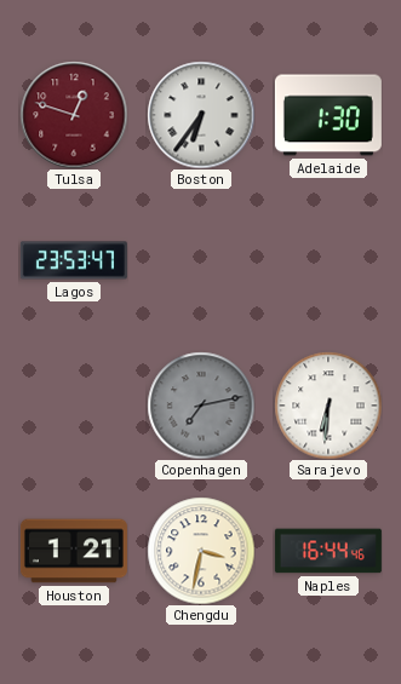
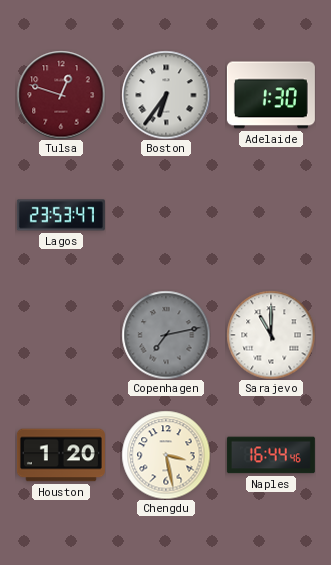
Sarajevo: 6:31 -> 11:00
Houston: 1:21 -> 1:20
Chengdu: 3:32 -> 3:28
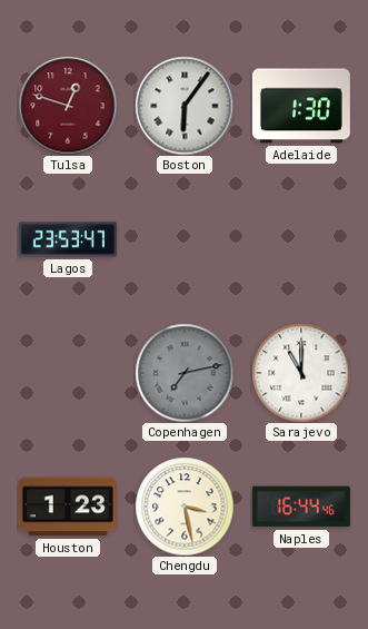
Boston: 6:36 -> 6:06
Houston: 1:20 -> 1:23
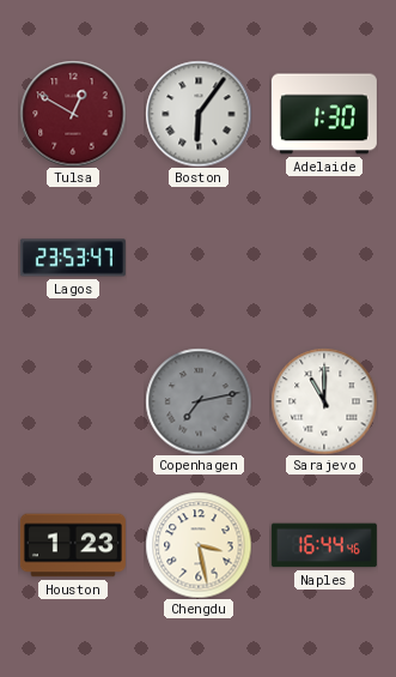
Tulsa: 12:48 -> 12:50
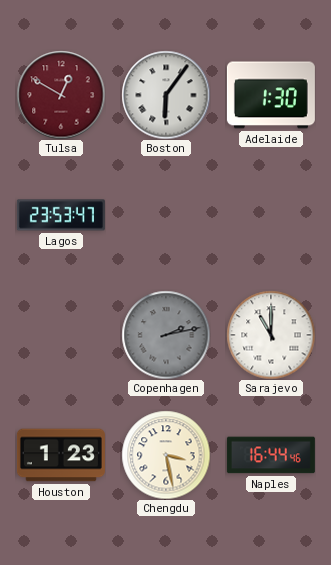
Copenhagen: 7:13 -> 2:13
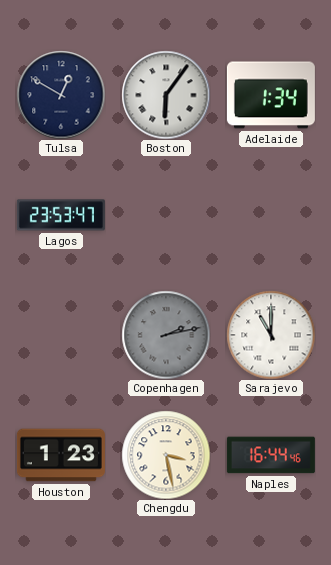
Tulsa dial: burgundy -> navy
Adelaide: 1:30 -> 1:34
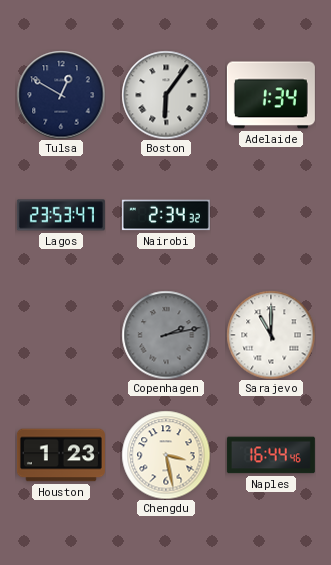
Nairobi: none -> 2:34
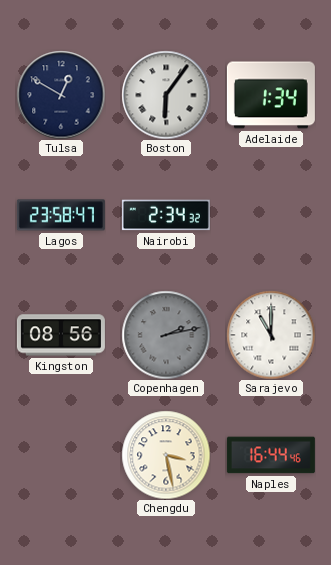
Lagos: 23:53 -> 23:58
Kingston: none -> 08:56
Houston: 1:23 -> none
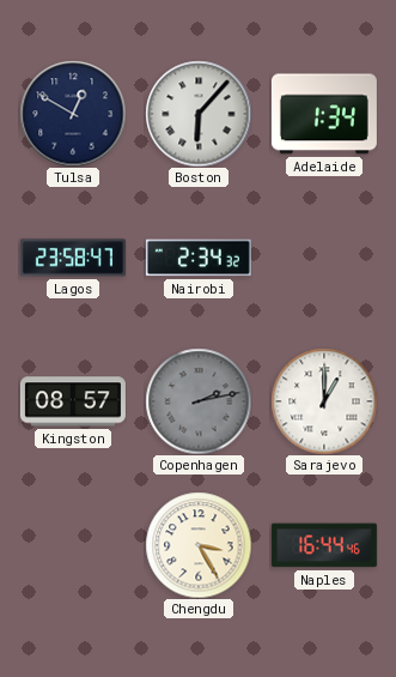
Boston: 6:06 -> 6:07
Kingston: 08:56 -> 08:57
Sarajevo: 11:00 -> 1:00
Chengdu: 3:28 -> 3:25
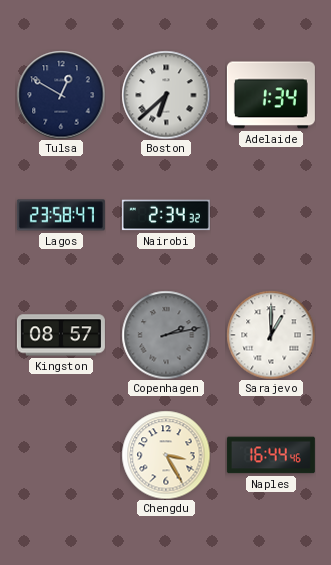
Boston: 6:07 -> 6:38
